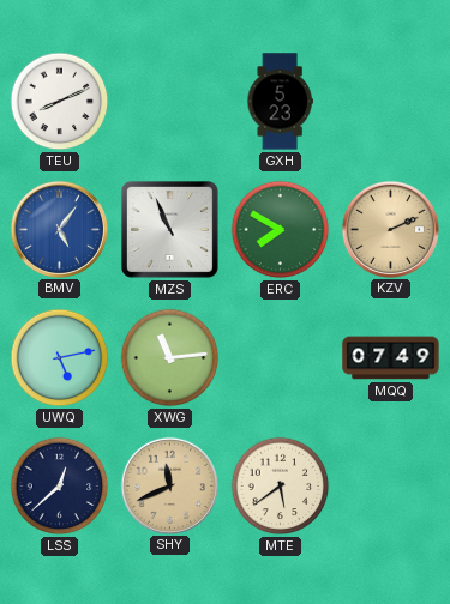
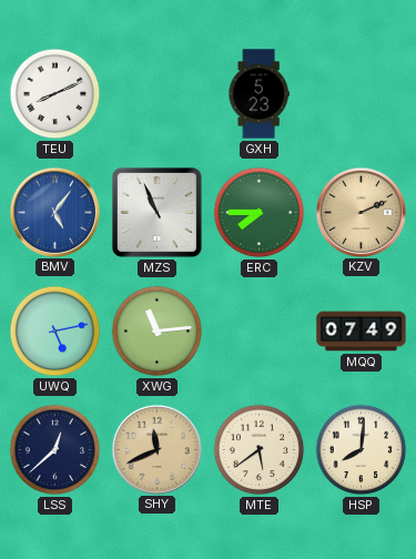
ERC: 7:50 -> 7:45
HSP: none -> 8:01
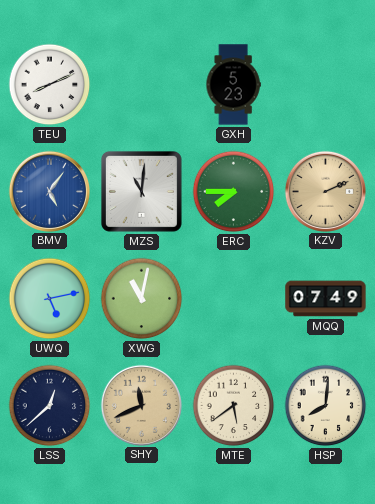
MZS: 10:56 -> 11:01
XWG: 11:14 -> 11:02
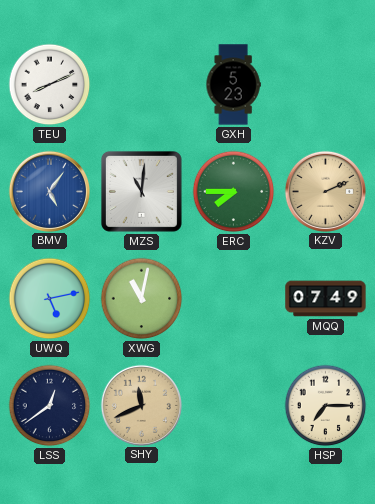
LSS: 12:38 -> 12:39
MTE: 5:39 -> none
HSP: 8:01 -> 7:15
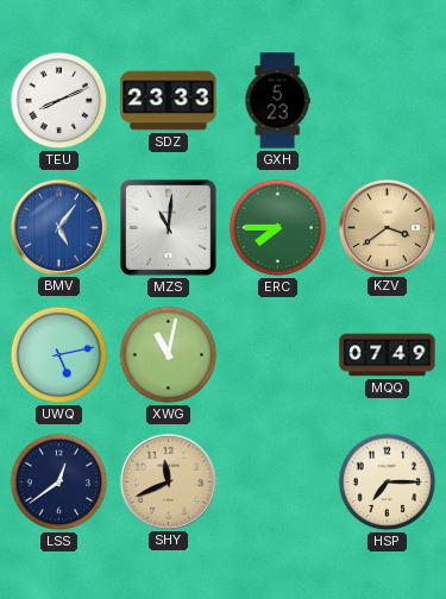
SDZ: none -> 23:33
KZV: 2:11 -> 3:39
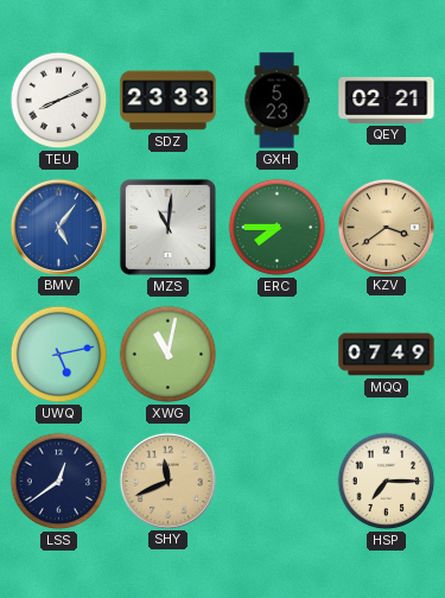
QEY: none -> 02:21
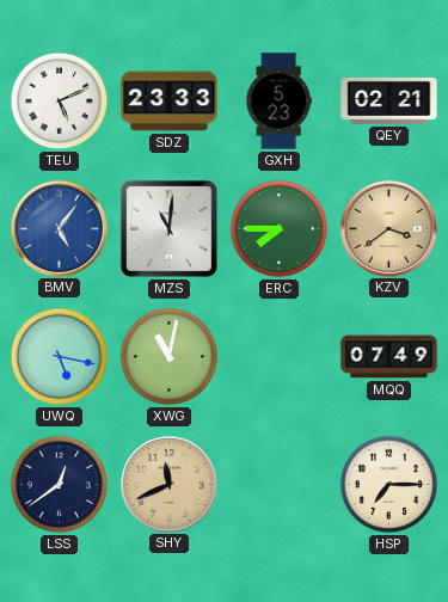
TEU: 8:11 -> 5:11
UWQ: 5:13 -> 5:17
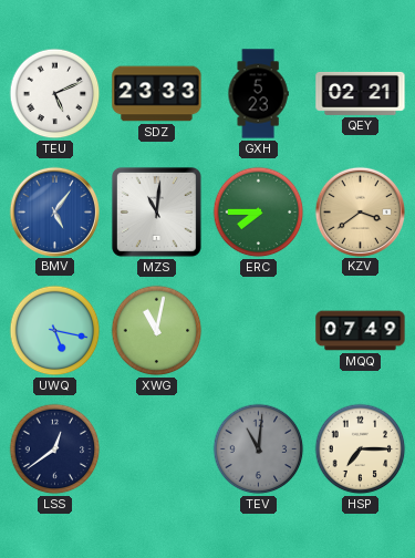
SHY: 11:41 -> none
TEV: none -> 11:01
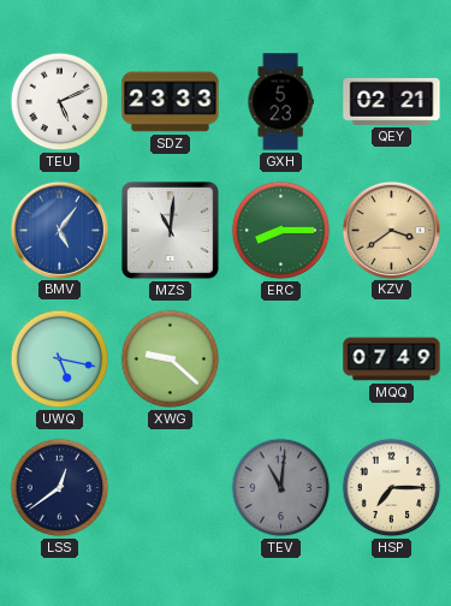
ERC: 7:45 -> 8:15
XWG: 11:02 -> 9:22
